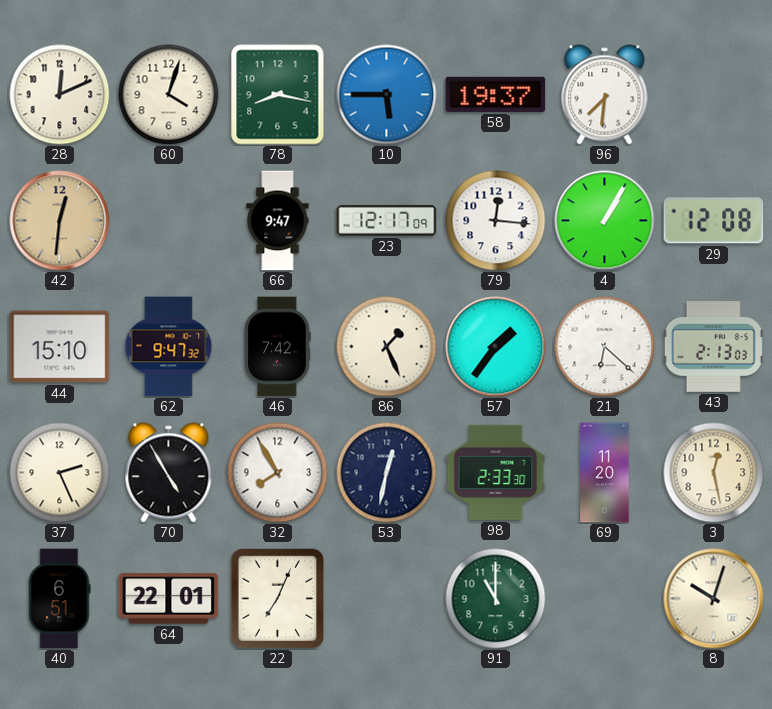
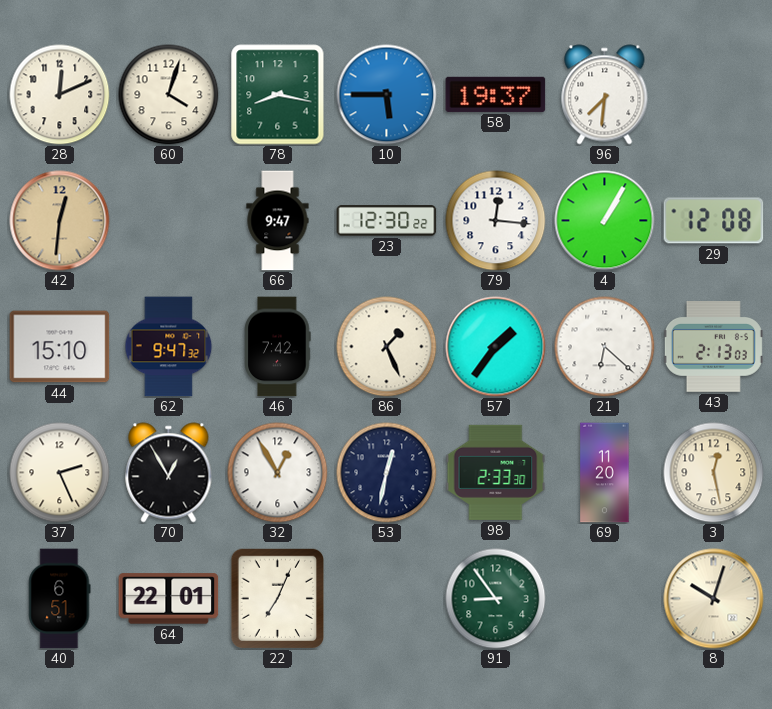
23: 12:17 -> 12:30
70: 4:55 -> 12:55
32: 7:55 -> 12:55
91: 11:00 -> 8:54
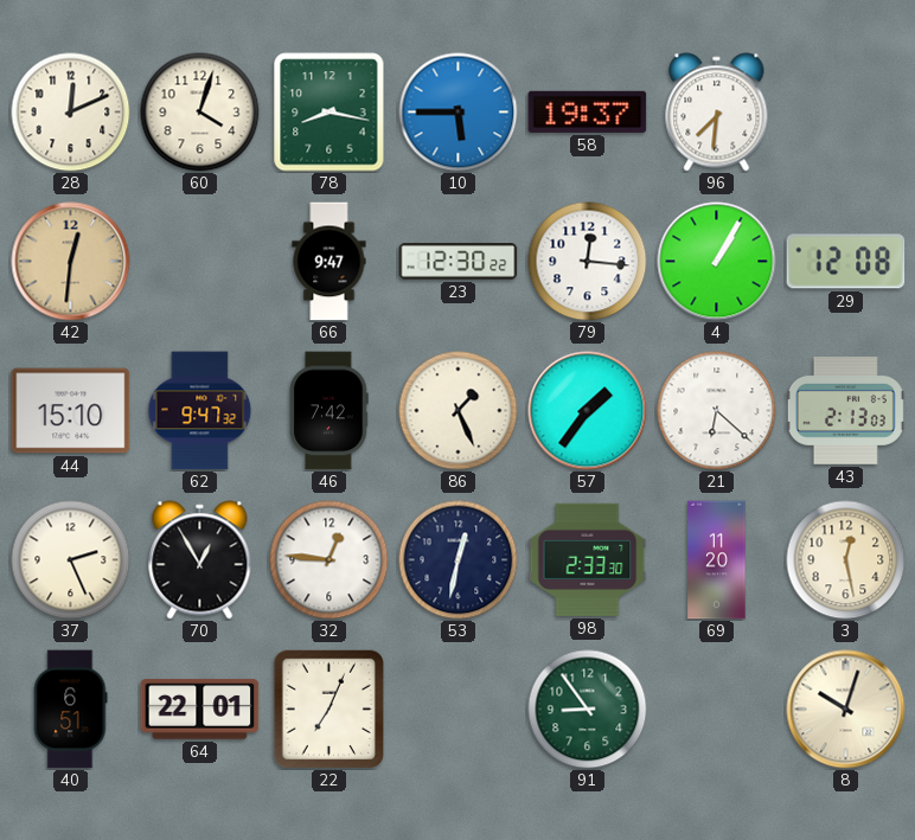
32: 12:55 -> 12:46
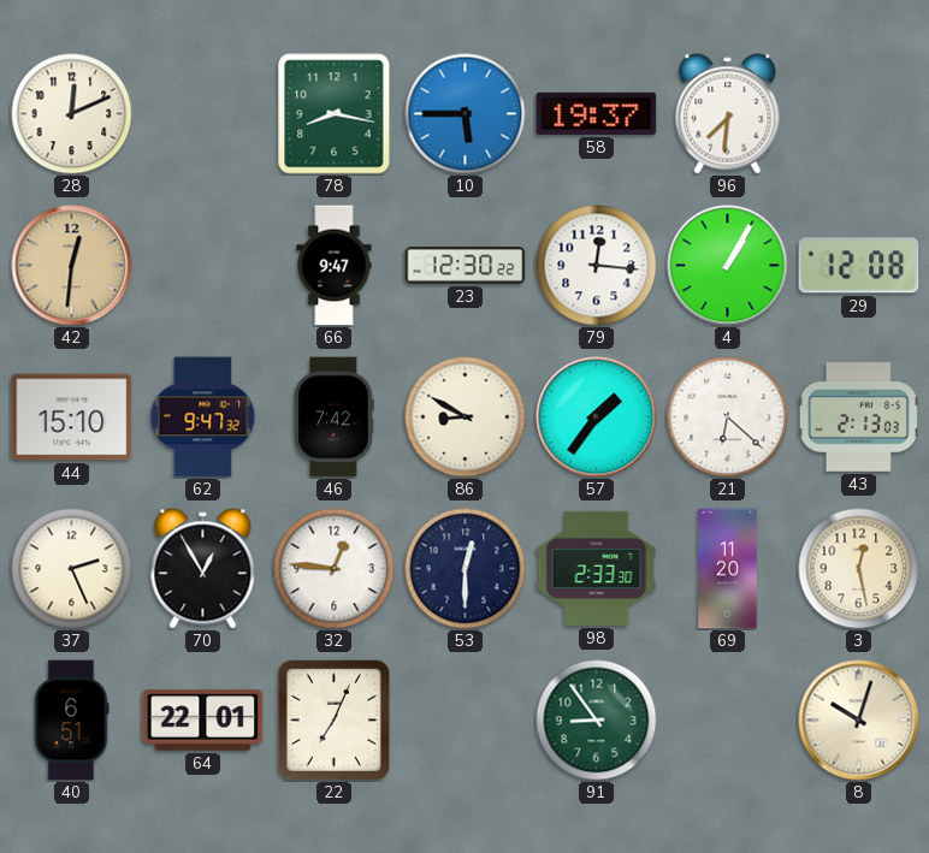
60: 4:03 -> none
86: 1:26 -> 8:50
53: 12:32 -> 12:30
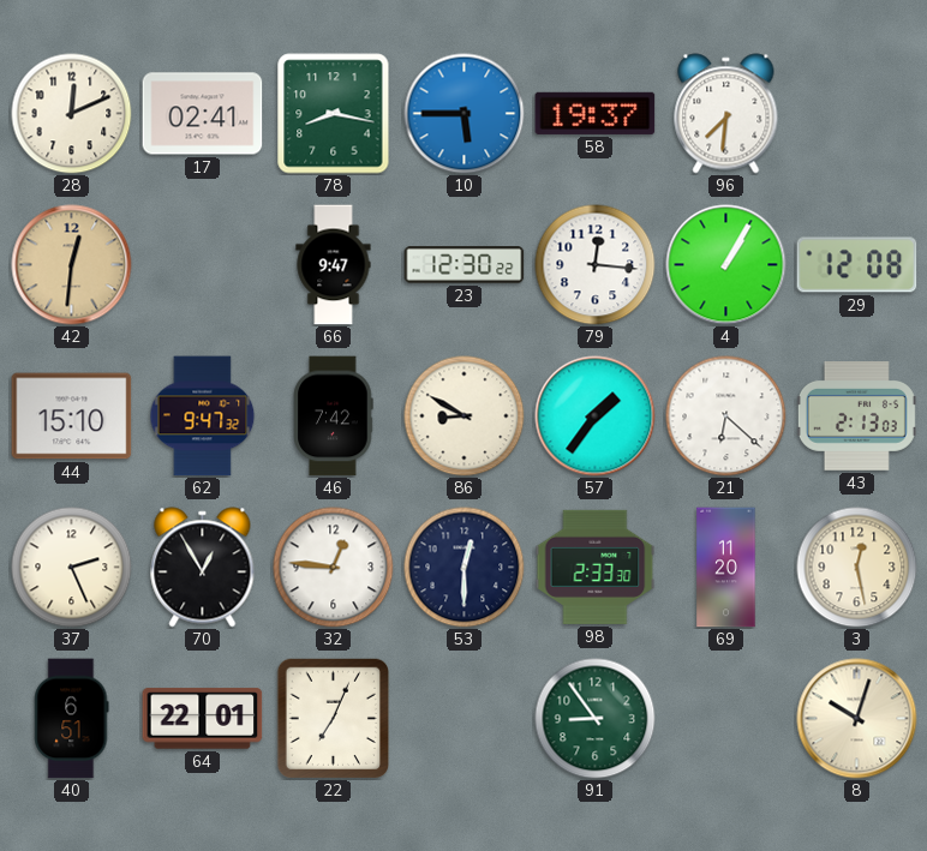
17: none -> 02:41
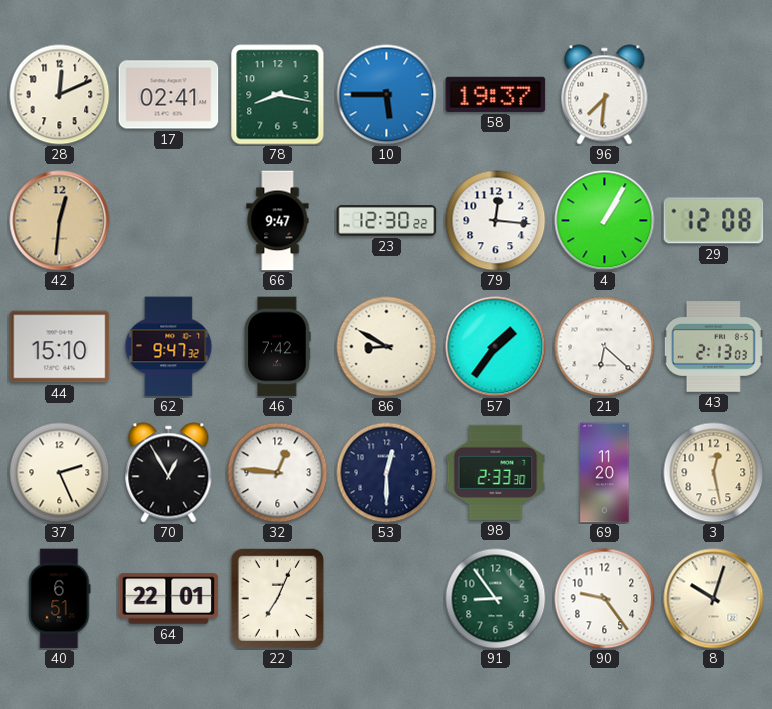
90: none -> 9:24
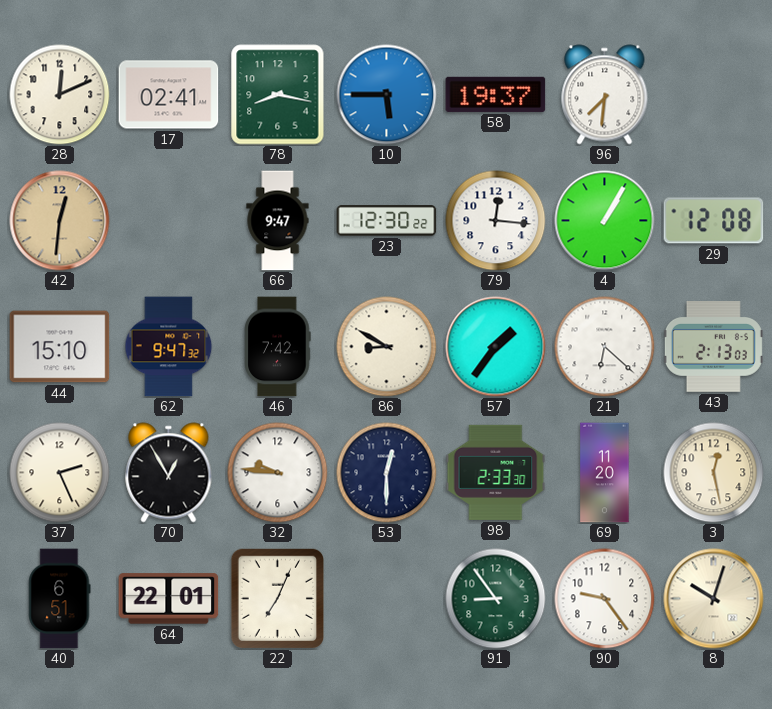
32: 12:46 -> 9:46
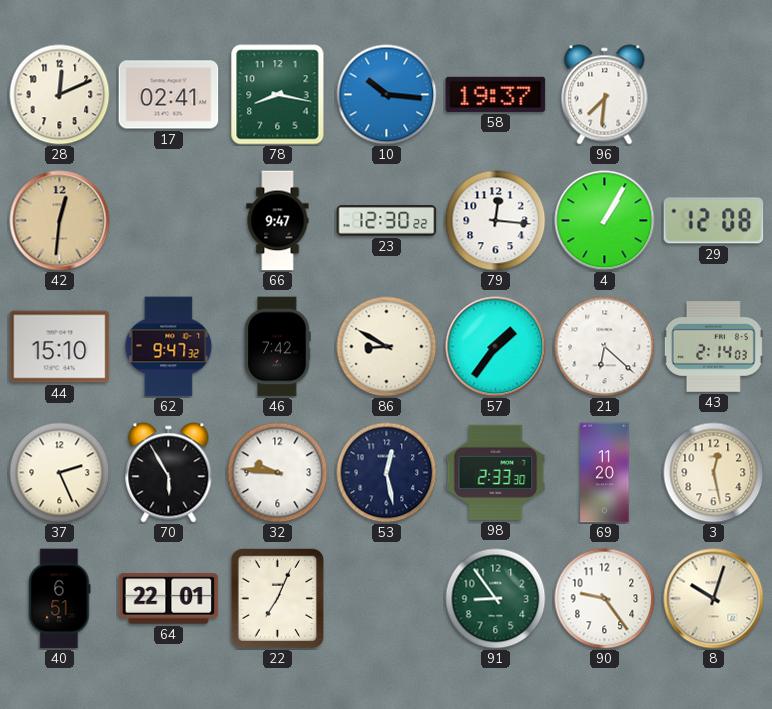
10: 5:45 -> 10:16
43: 2:13 -> 2:14
70: 12:55 -> 5:55
53: 12:30 -> 12:28
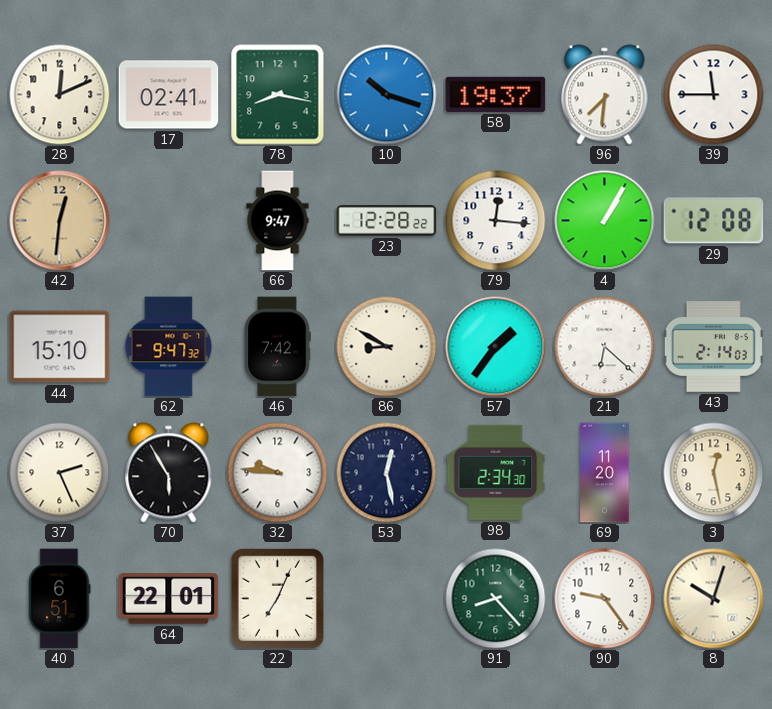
10: 10:16 -> 10:18
39: none -> 11:45
23: 12:30 -> 12:28
98: 2:33 -> 2:34
91: 8:54 -> 8:23
